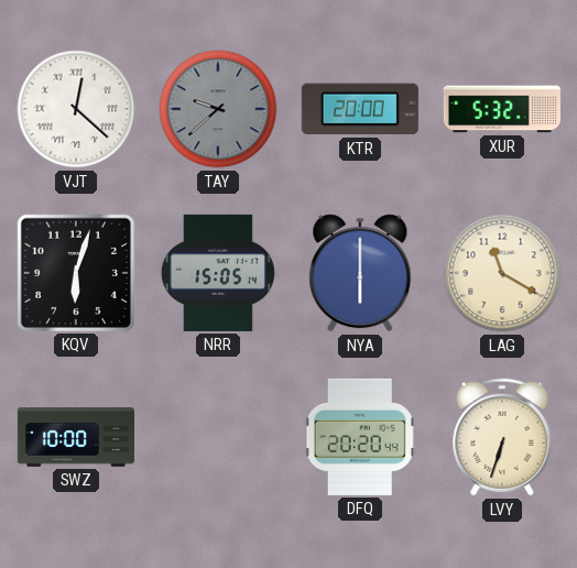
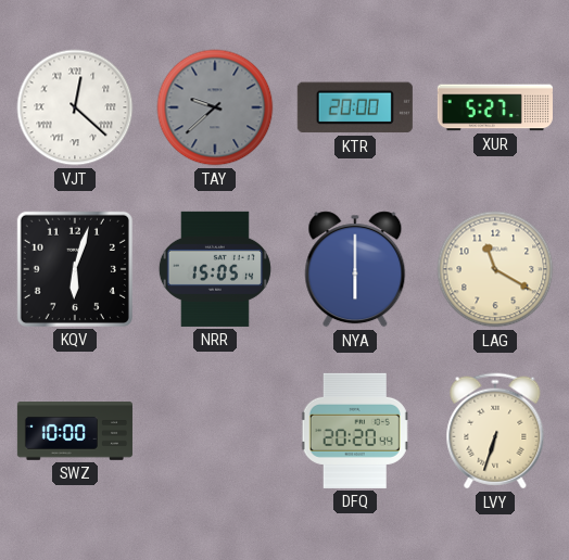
XUR: 5:32 -> 5:27
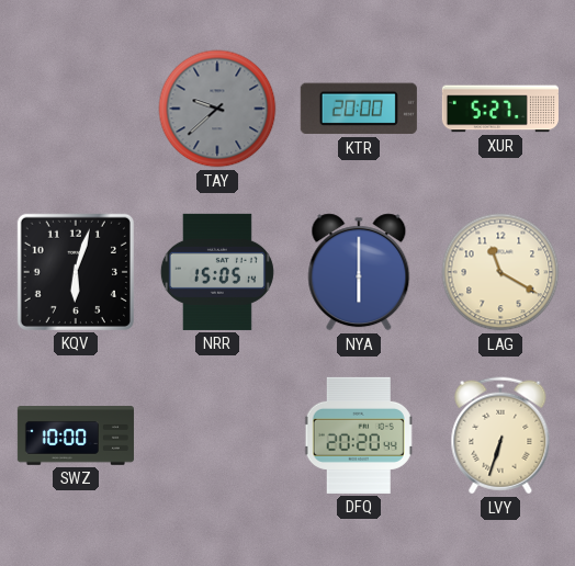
VJT: 12:22 -> none
